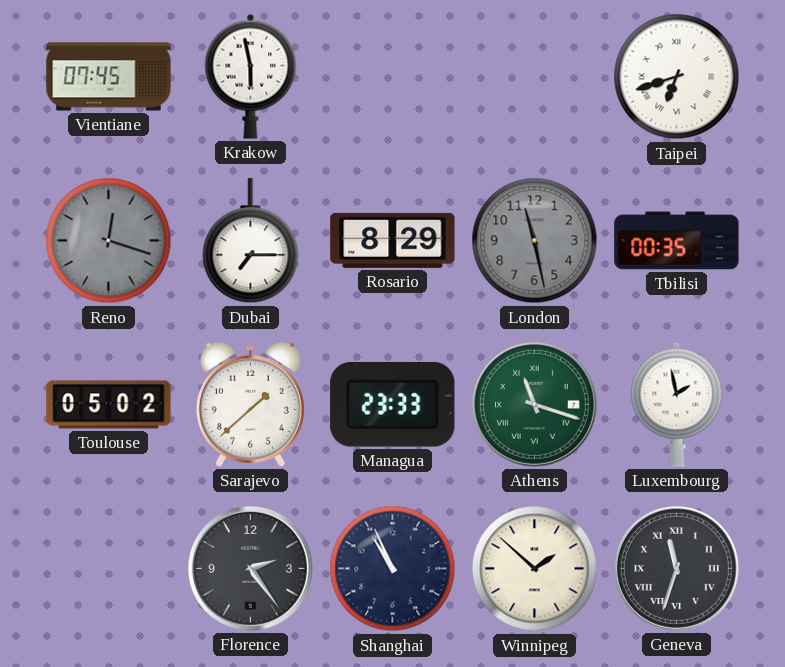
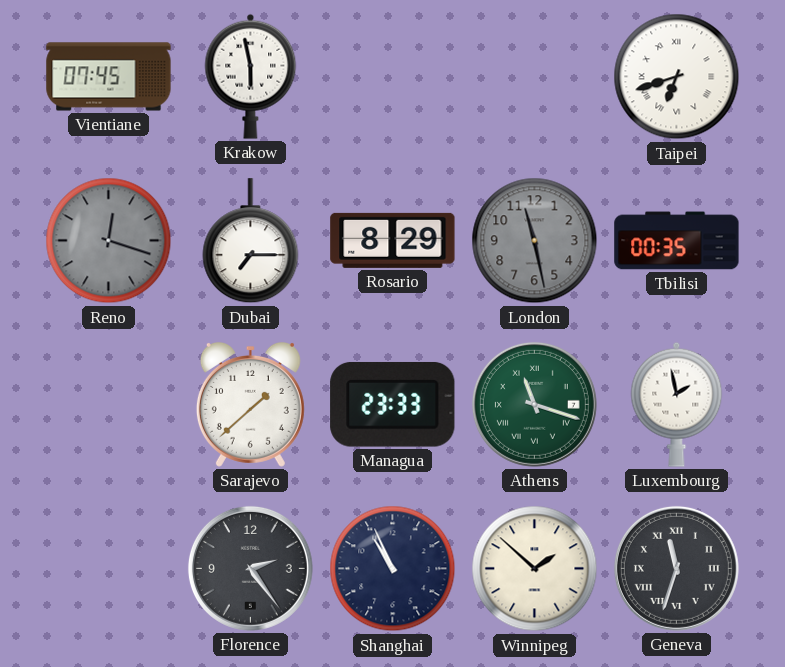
Toulouse: 05:02 -> none
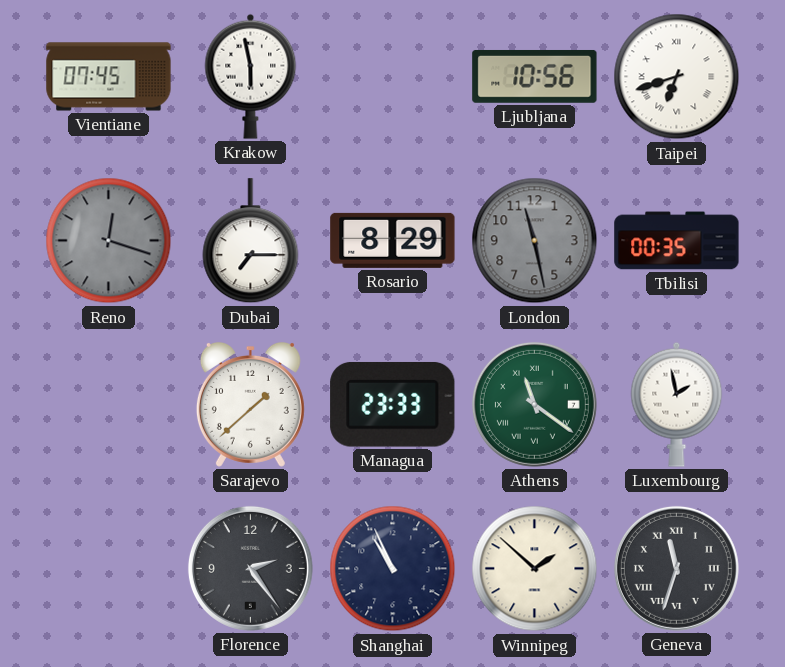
Ljubljana: none -> 10:56
Athens: 11:18 -> 11:21
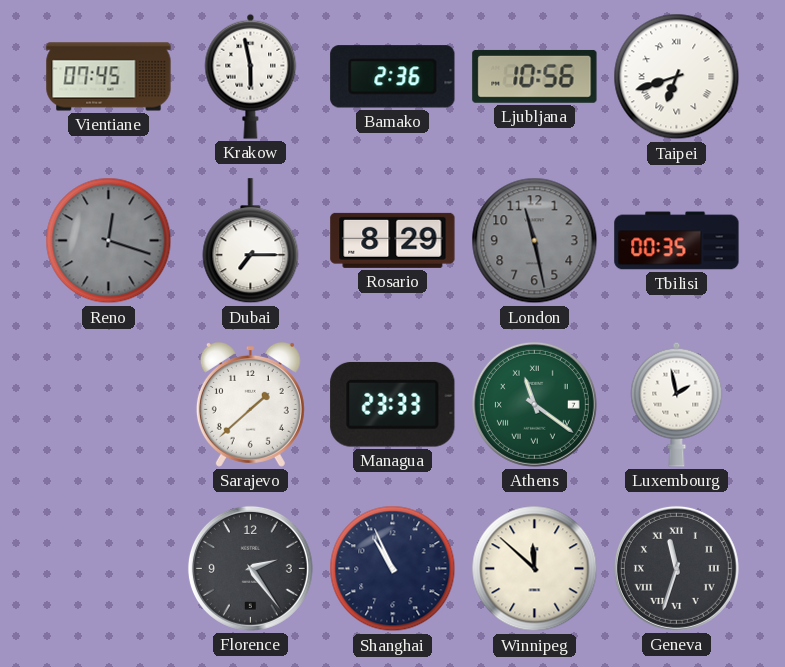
Bamako: none -> 2:36
Winnipeg: 1:52 -> 11:52
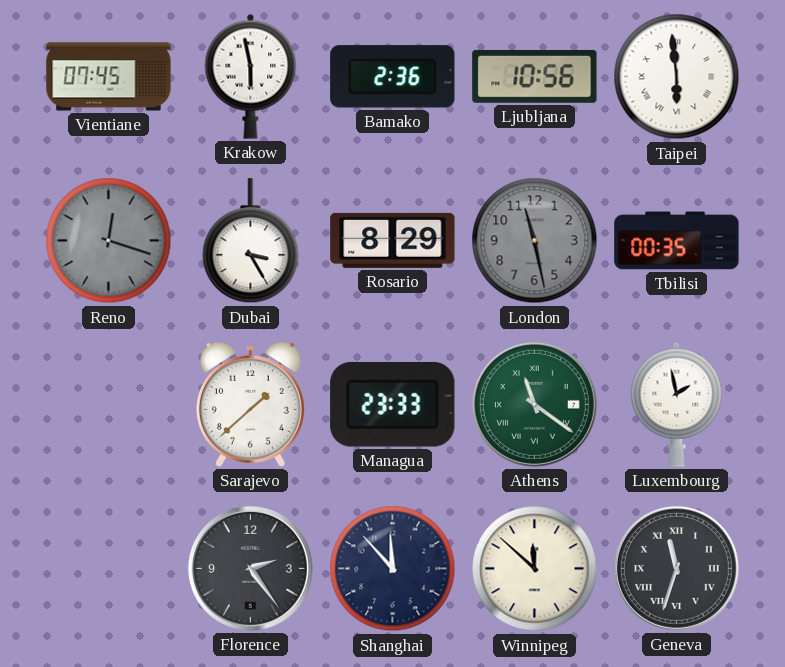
Taipei: 6:42 -> 5:59
Dubai: 7:15 -> 3:25
Shanghai: 10:56 -> 11:53
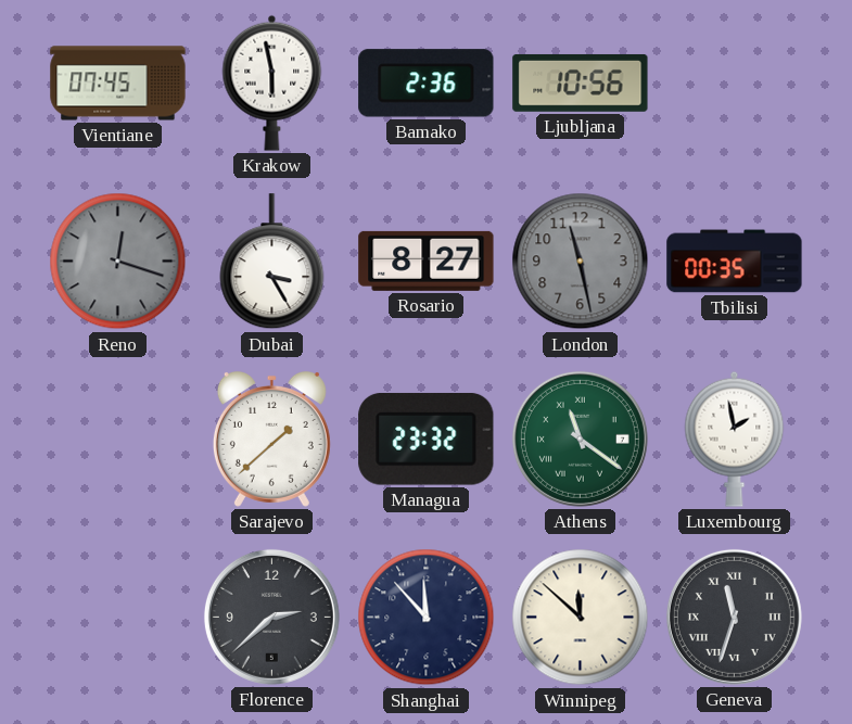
Taipei: 5:59 -> none
Rosario: 8:29 -> 8:27
Managua: 23:33 -> 23:32
Florence: 2:24 -> 2:38
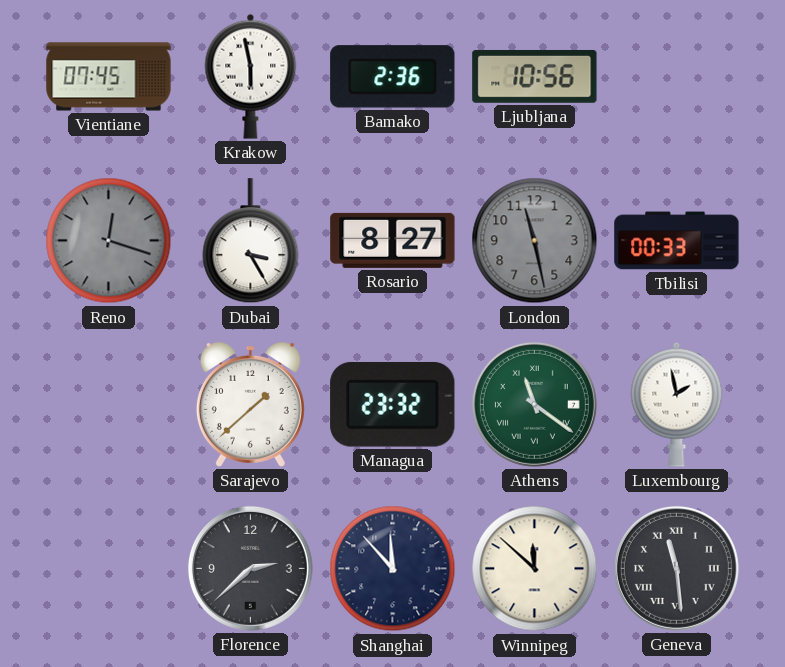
Tbilisi: 00:35 -> 00:33
Geneva: 11:33 -> 11:29
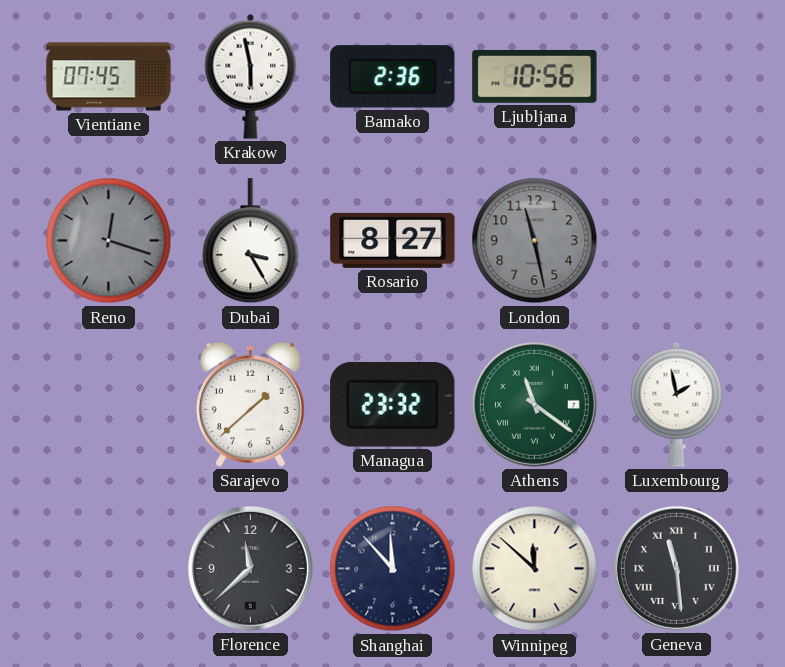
Tbilisi: 00:33 -> none
Florence: 2:38 -> 11:38
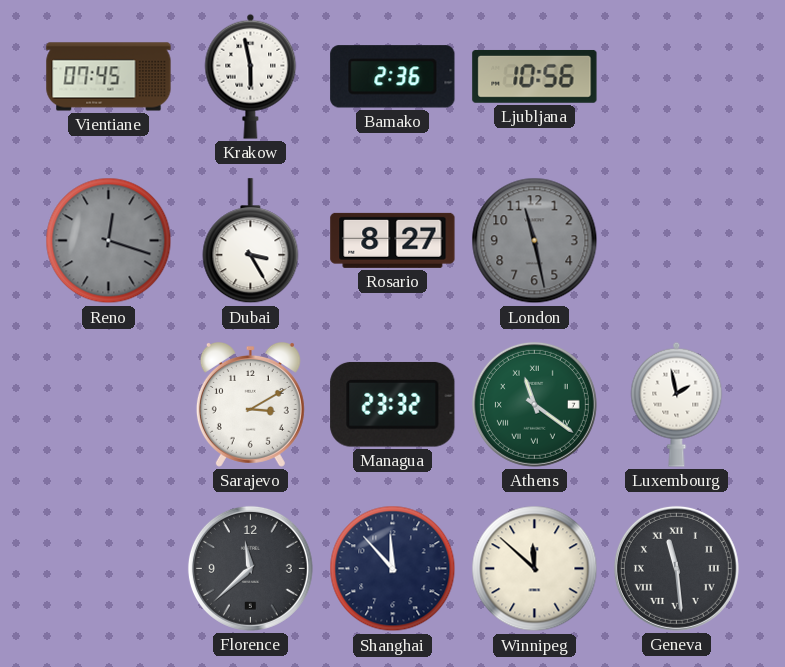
Sarajevo: 1:38 -> 3:10
